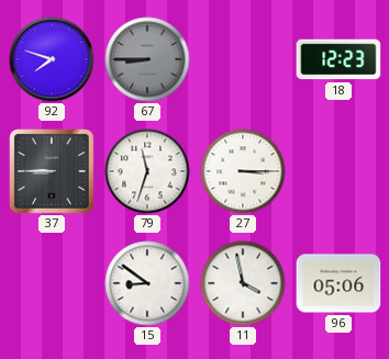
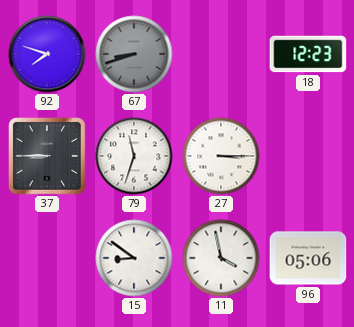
67: 8:45 -> 8:42
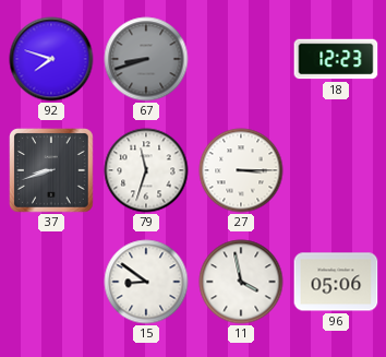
37: 8:45 -> 8:42
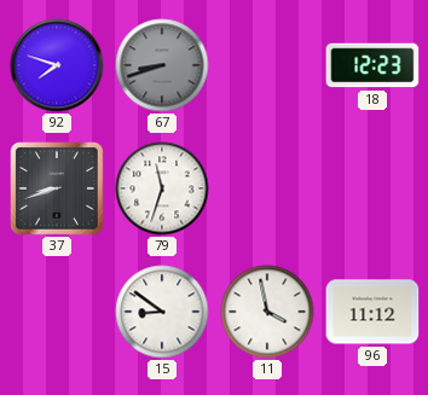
27: 3:15 -> none
96: 05:06 -> 11:12
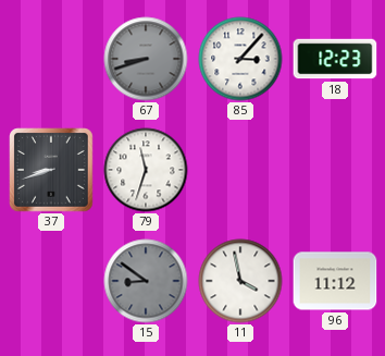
92: 7:48 -> none
85: none -> 3:07
15 dial: white -> grey
